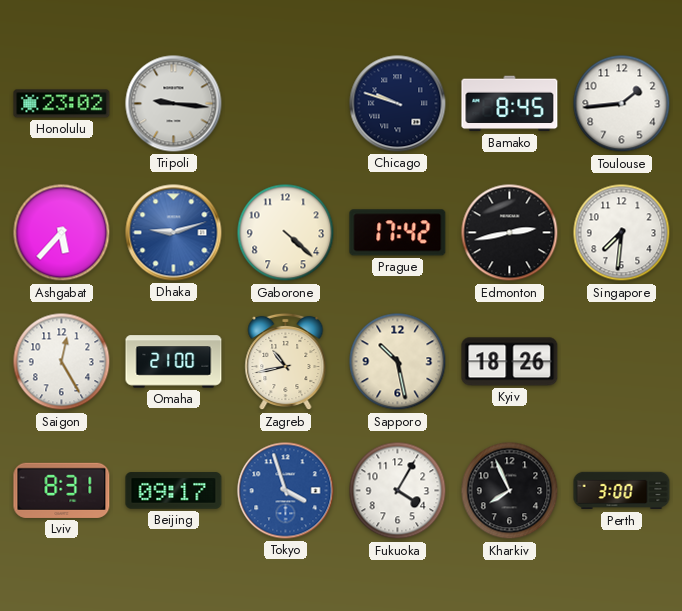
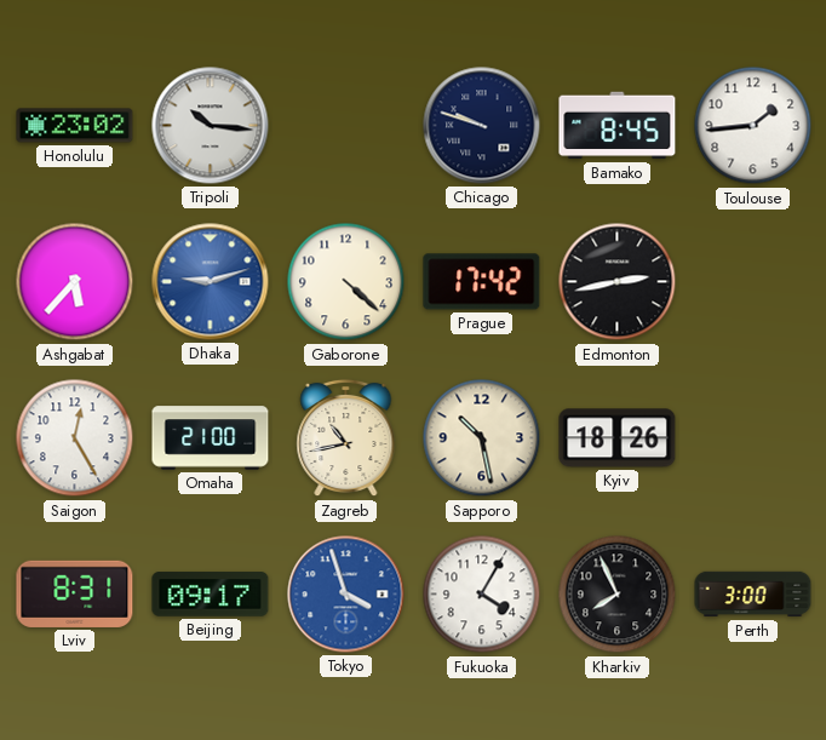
Tripoli: 9:16 -> 10:16
Singapore: 7:31 -> none
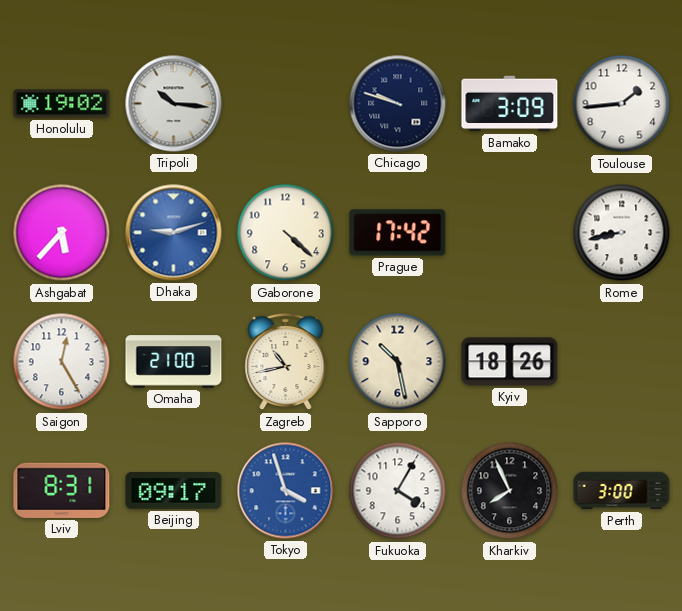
Honolulu: 23:02 -> 19:02
Bamako: 8:45 -> 3:09
Edmonton: 2:43 -> none
Rome: none -> 8:43
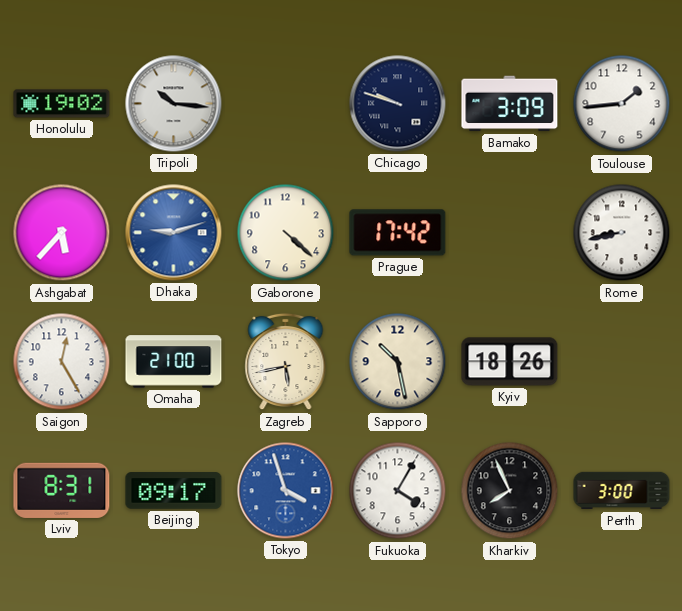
Zagreb: 10:43 -> 5:43
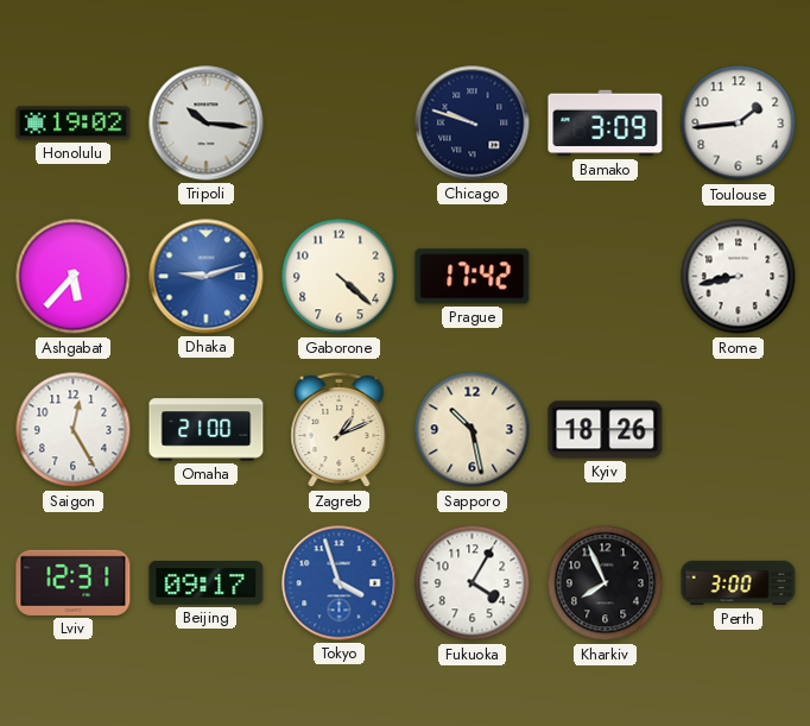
Zagreb: 5:43 -> 1:11
Lviv: 8:31 -> 12:31
